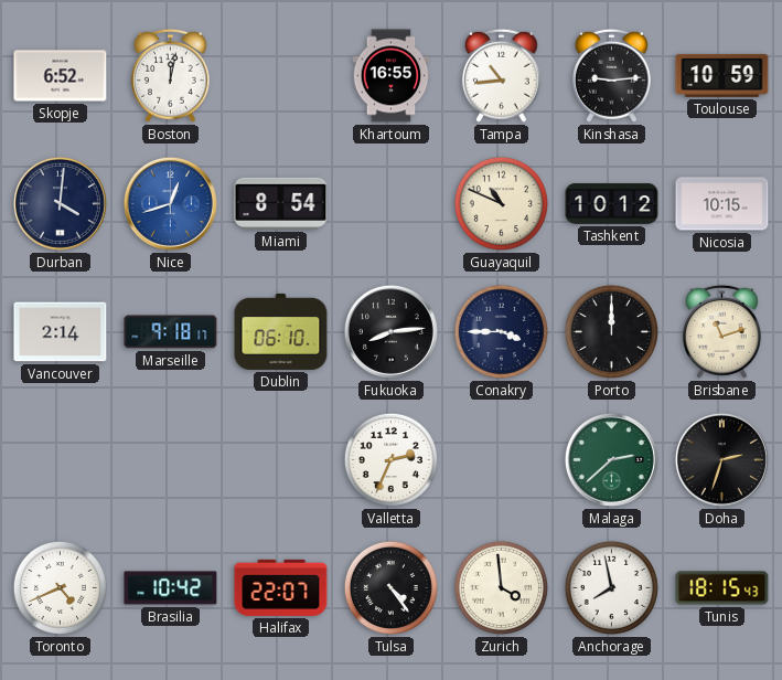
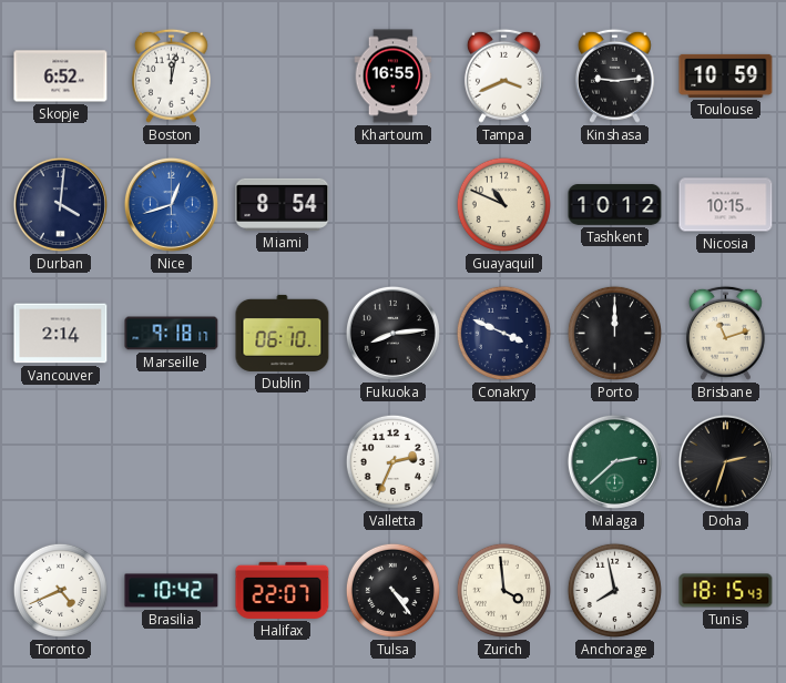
Tampa: 10:44 -> 3:41
Conakry: 3:45 -> 3:49
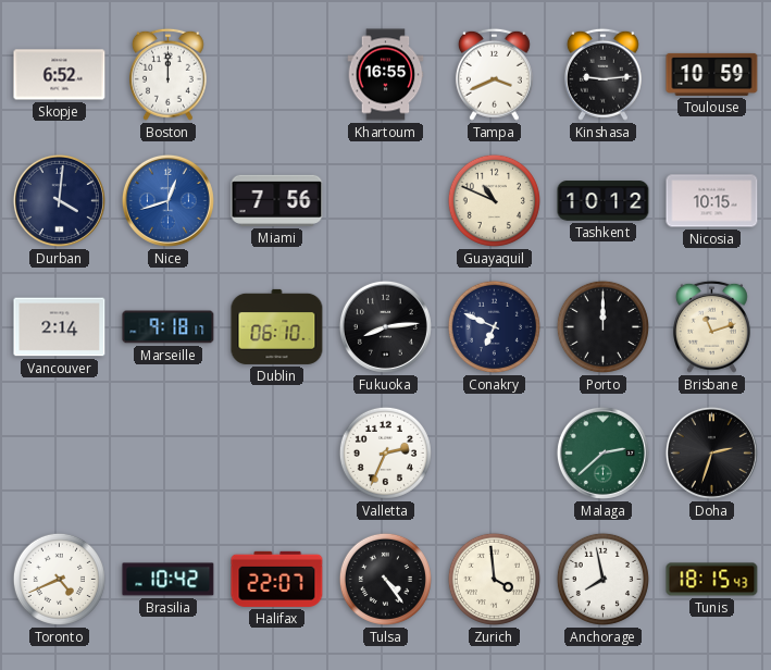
Boston: 12:02 -> 12:00
Miami: 8:54 -> 7:56
Conakry: 3:49 -> 6:49
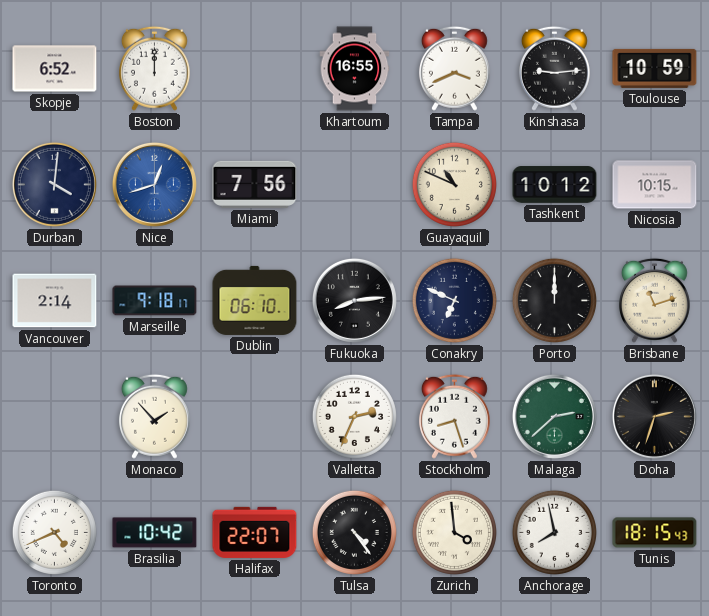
Monaco: none -> 1:53
Stockholm: none -> 8:27
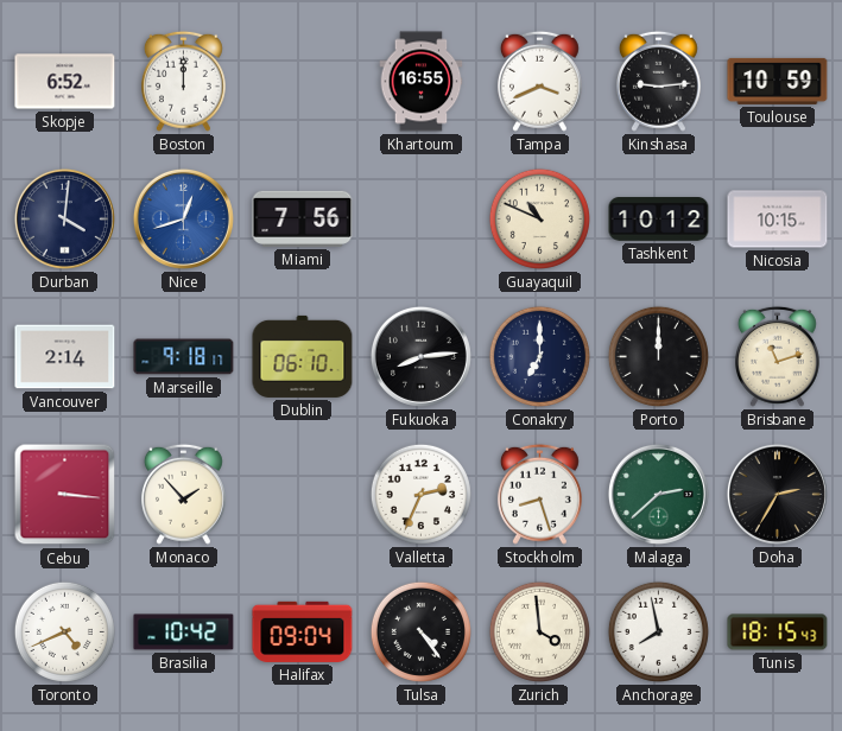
Conakry: 6:49 -> 7:00
Cebu: none -> 3:16
Doha: 2:33 -> 2:35
Halifax: 22:07 -> 09:04
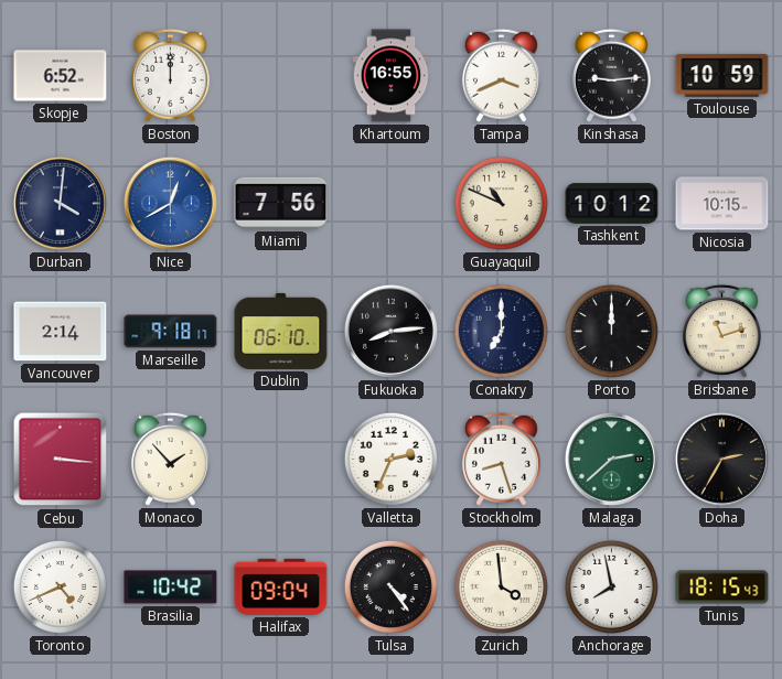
Nice: 12:42 -> 12:40
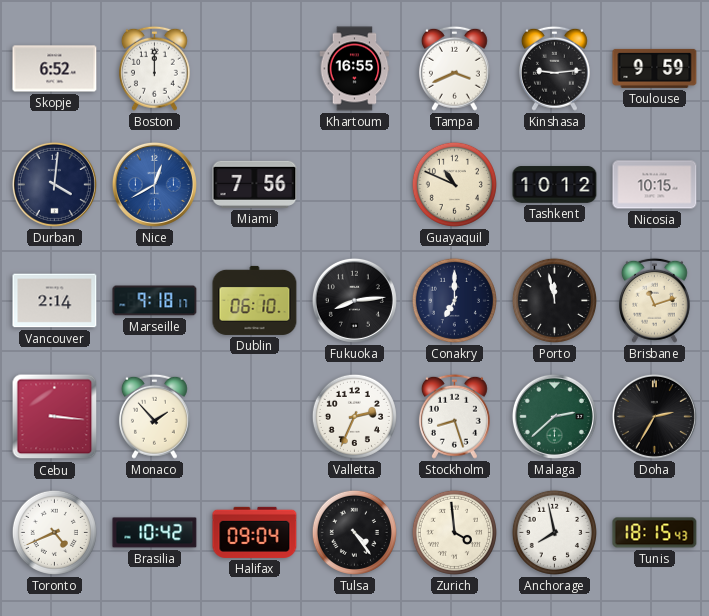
Toulouse: 10:59 -> 9:59
Porto: 12:00 -> 11:58
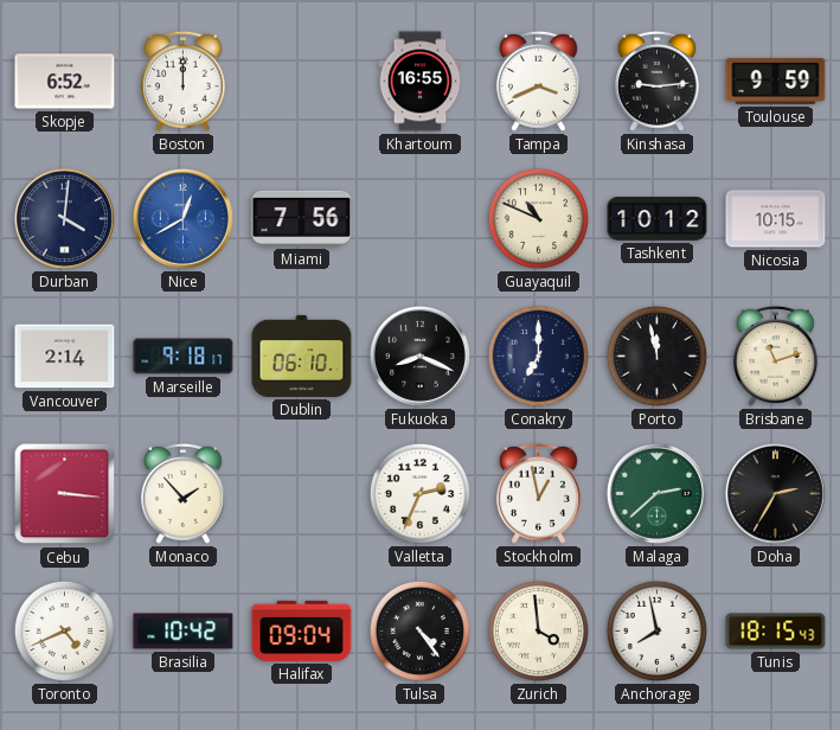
Fukuoka: 8:14 -> 8:19
Stockholm: 8:27 -> 12:58
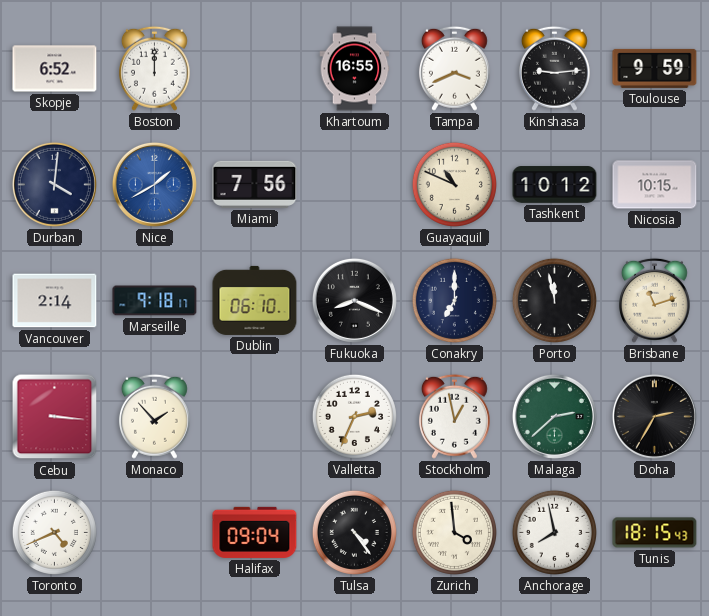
Nice: 12:40 -> 1:40
Brasilia: 10:42 -> none
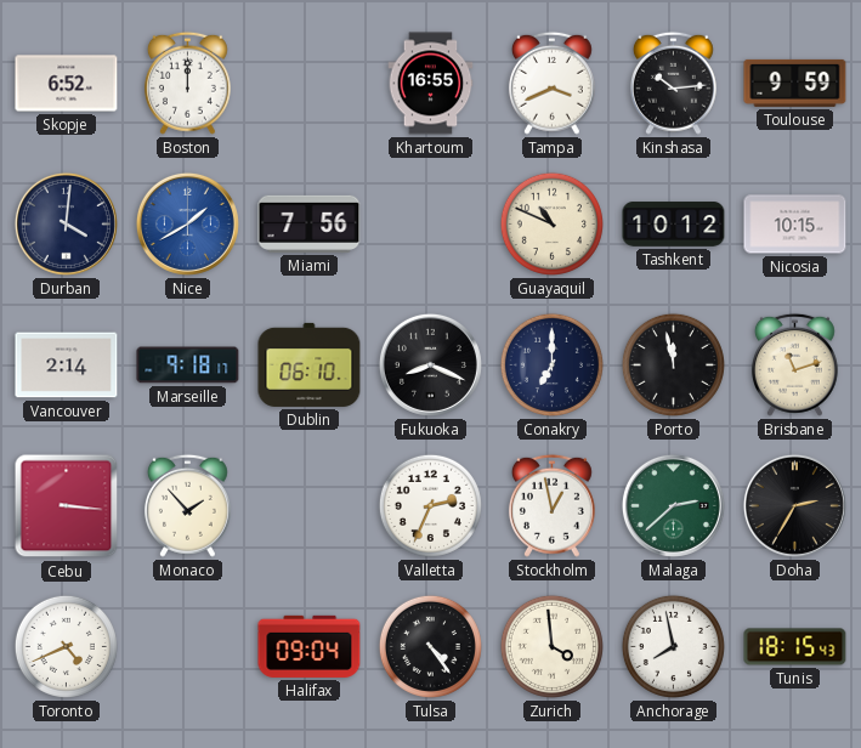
Kinshasa: 9:14 -> 10:14
